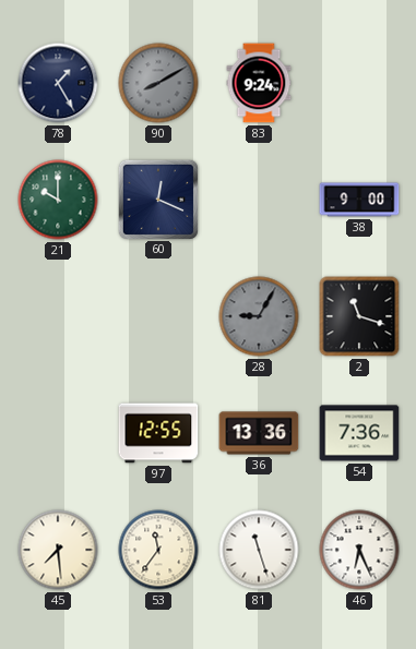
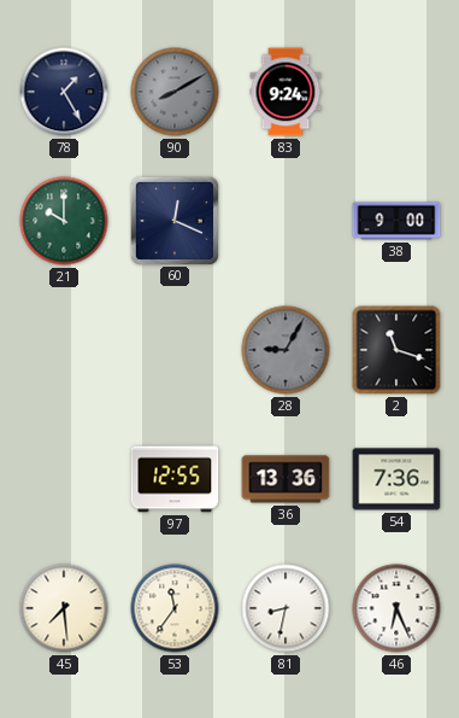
81: 11:27 -> 8:32
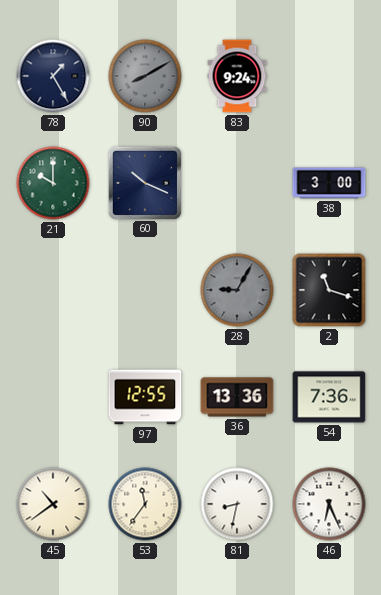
60: 12:19 -> 10:19
38: 9:00 -> 3:00
45: 7:29 -> 10:39
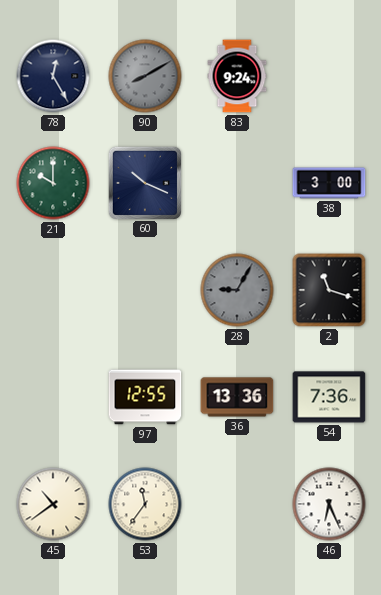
78: 1:25 -> 12:25
81: 8:32 -> none
